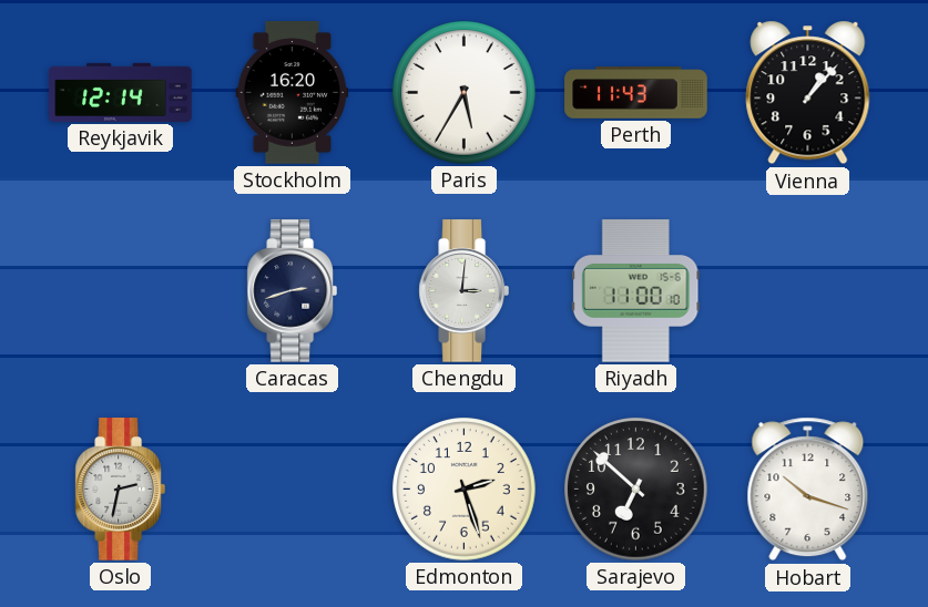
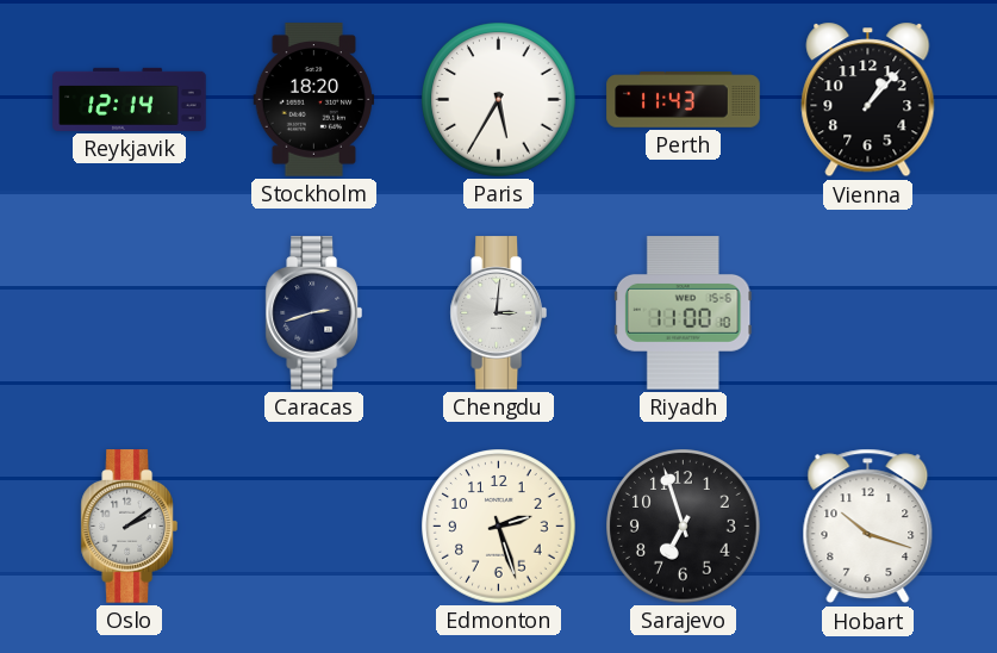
Stockholm: 16:20 -> 18:20
Oslo: 2:32 -> 2:09
Sarajevo: 6:52 -> 6:57
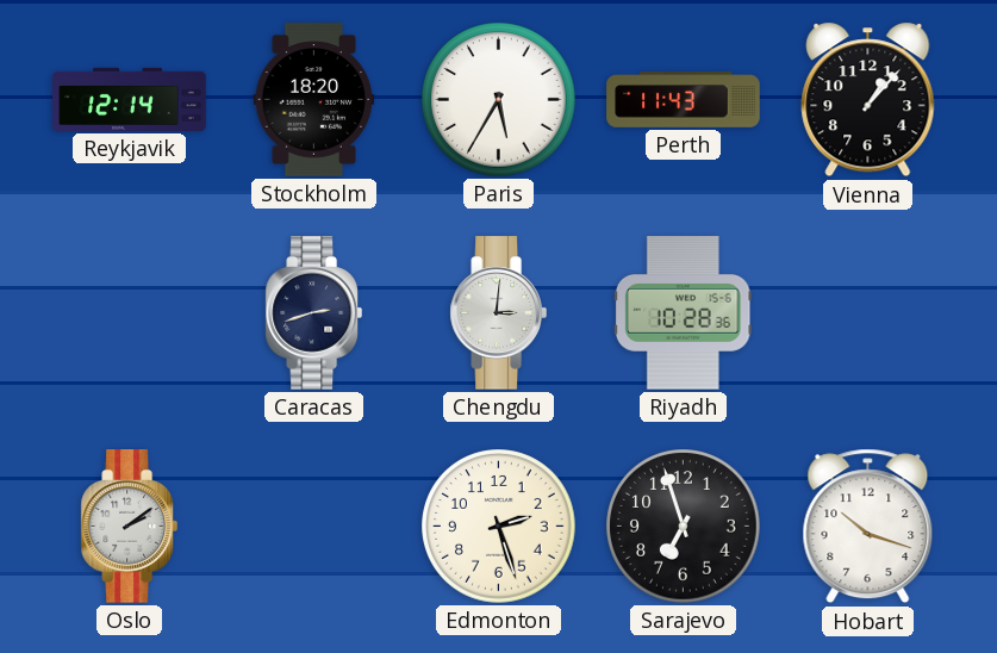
Riyadh: 11:00 -> 10:28
